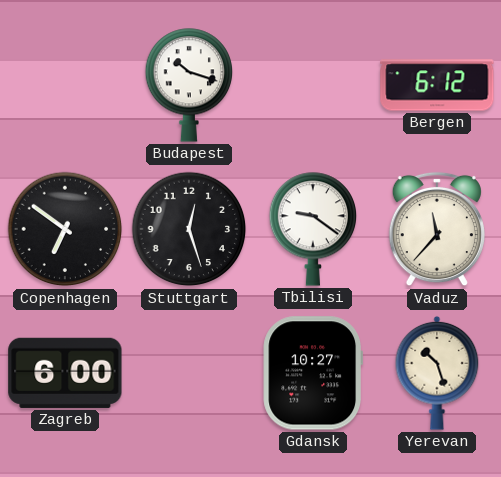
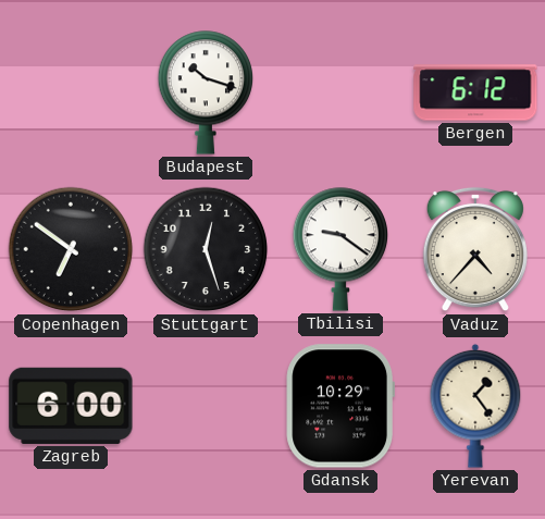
Vaduz: 11:37 -> 4:37
Gdansk: 10:27 -> 10:29
Yerevan: 10:27 -> 1:24
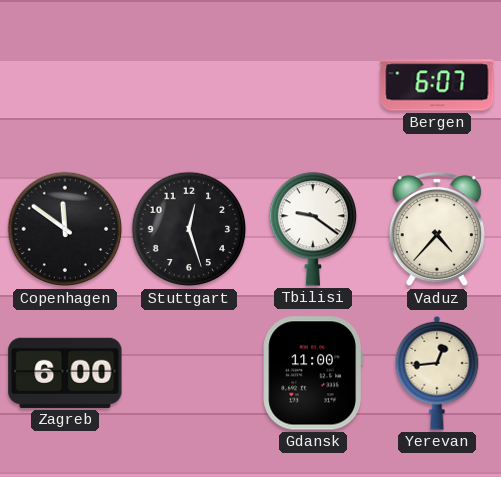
Budapest: 10:18 -> none
Bergen: 6:12 -> 6:07
Copenhagen: 6:51 -> 11:51
Gdansk: 10:29 -> 11:00
Yerevan: 1:24 -> 12:44
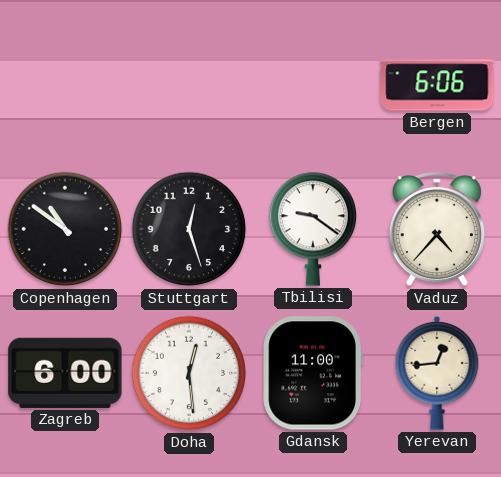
Bergen: 6:07 -> 6:06
Copenhagen: 11:51 -> 10:51
Doha: none -> 12:29
